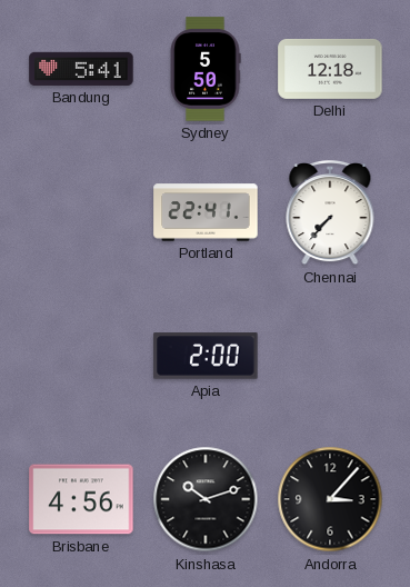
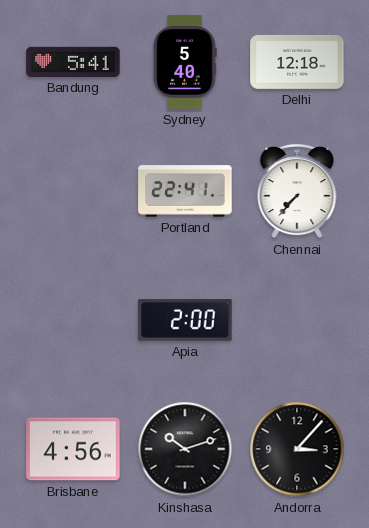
Sydney: 5:50 -> 5:40
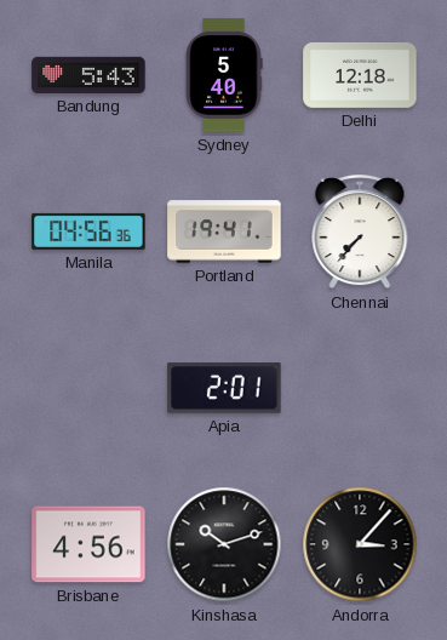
Bandung: 5:41 -> 5:43
Manila: none -> 04:56
Portland: 22:41 -> 19:41
Apia: 2:00 -> 2:01
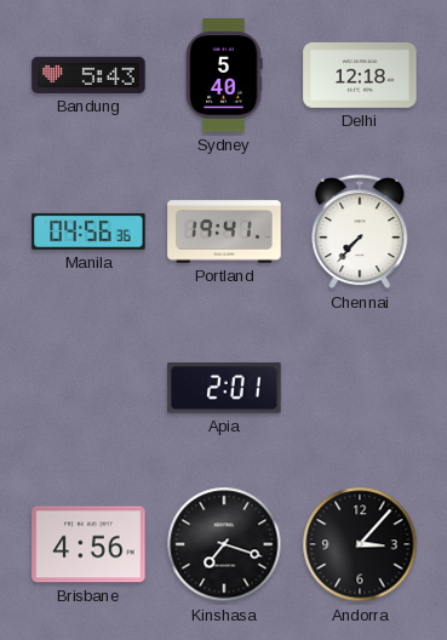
Kinshasa: 10:12 -> 7:18
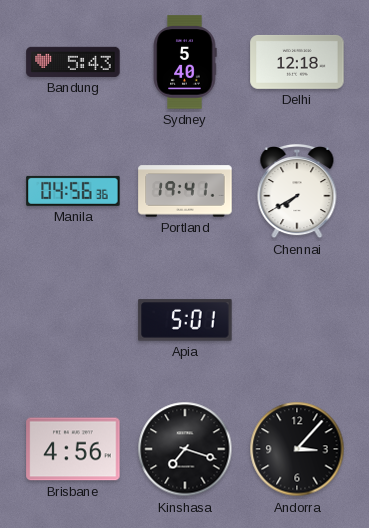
Chennai: 7:37 -> 7:40
Apia: 2:01 -> 5:01
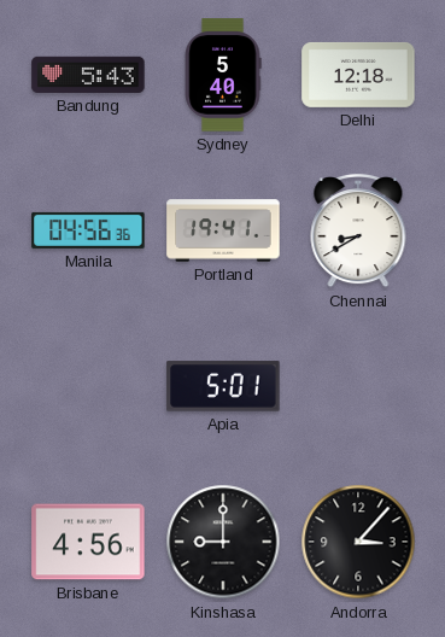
Chennai: 7:40 -> 8:40
Kinshasa: 7:18 -> 9:00
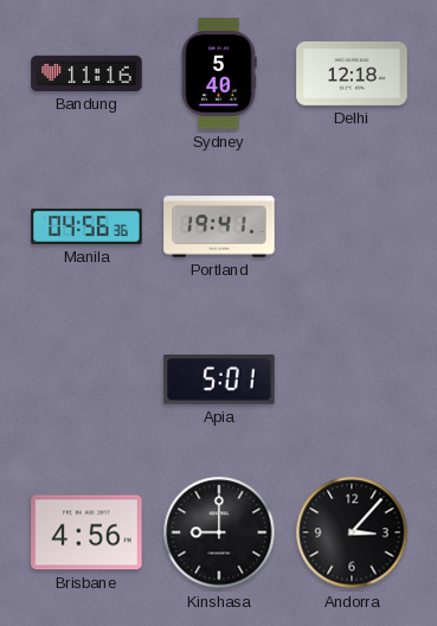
Bandung: 5:43 -> 11:16
Chennai: 8:40 -> none
